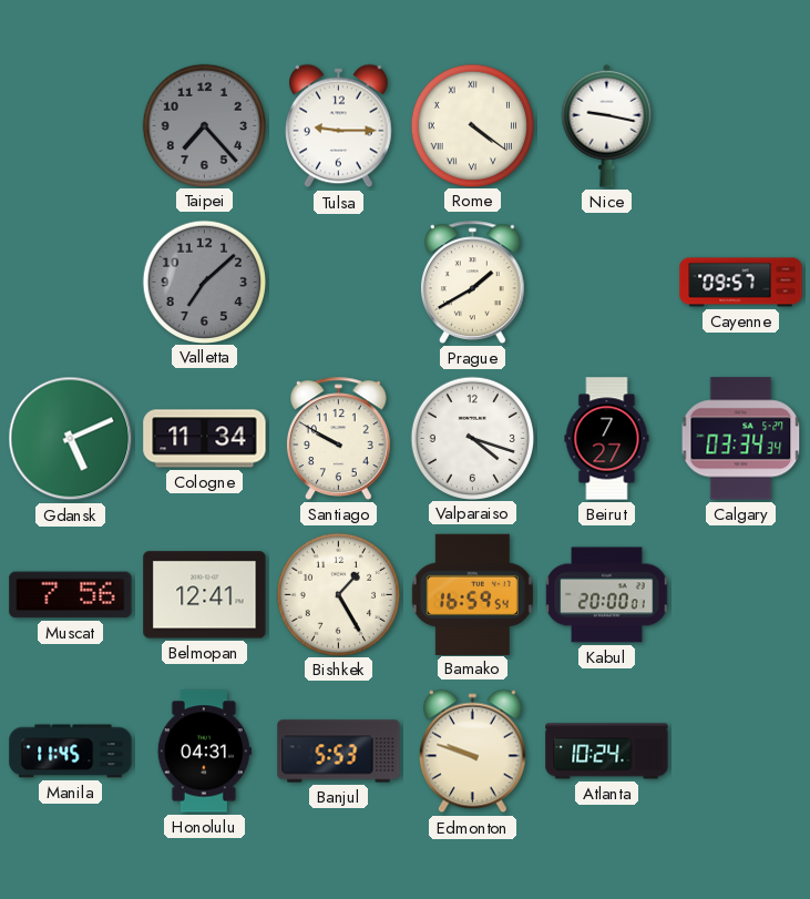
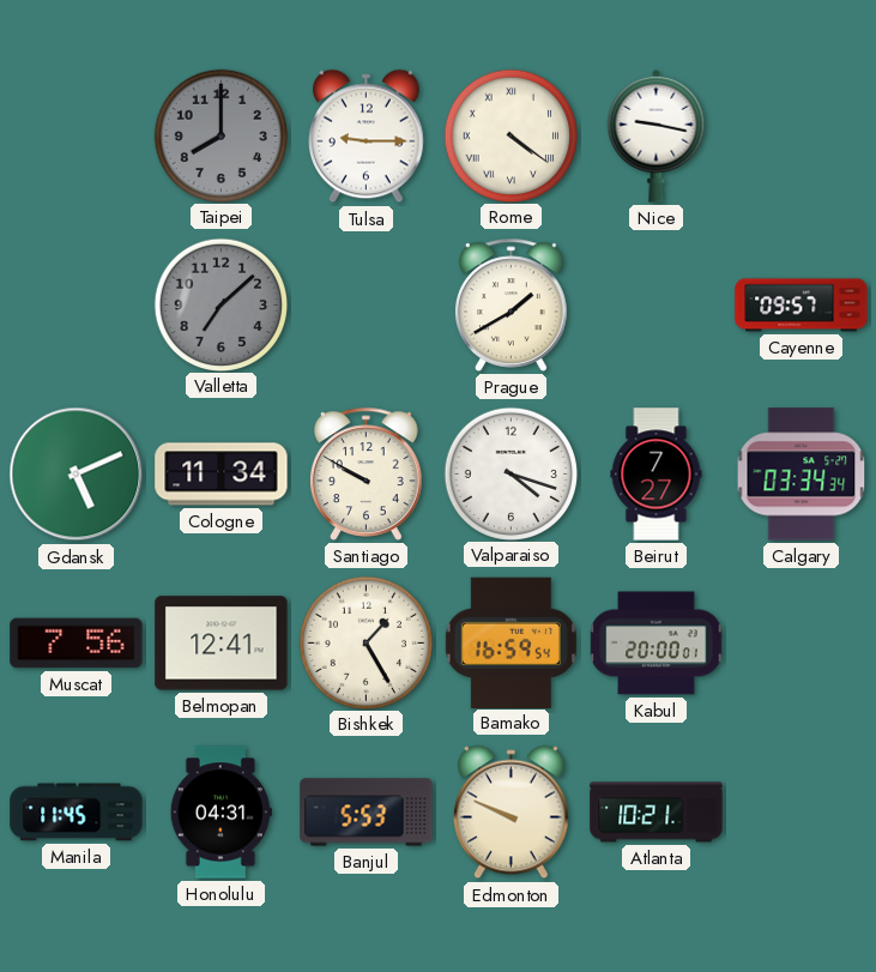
Taipei: 7:23 -> 8:00
Edmonton: 9:48 -> 9:49
Atlanta: 10:24 -> 10:21
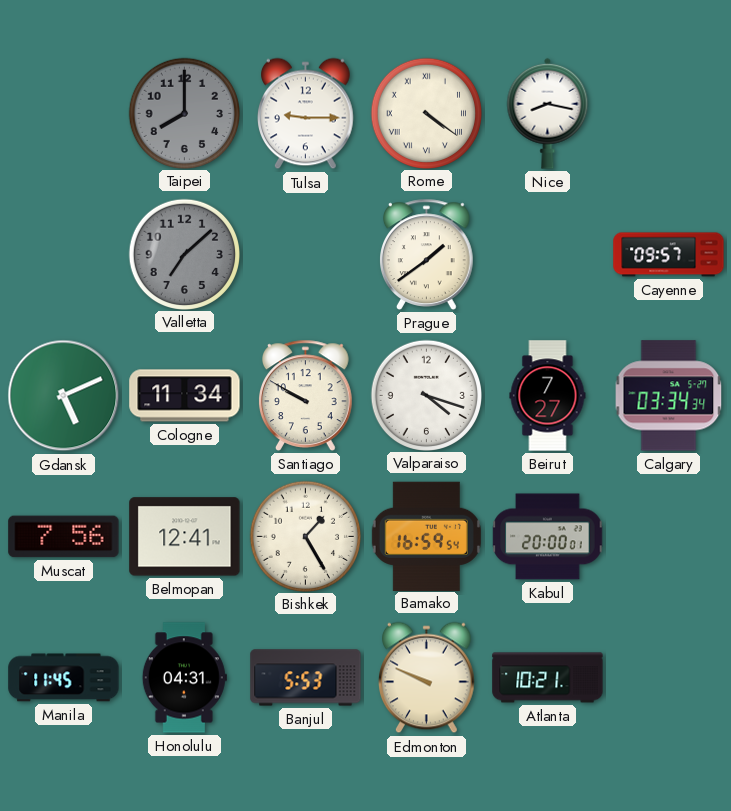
Nice: 9:17 -> 8:17
Prague: 1:40 -> 1:39
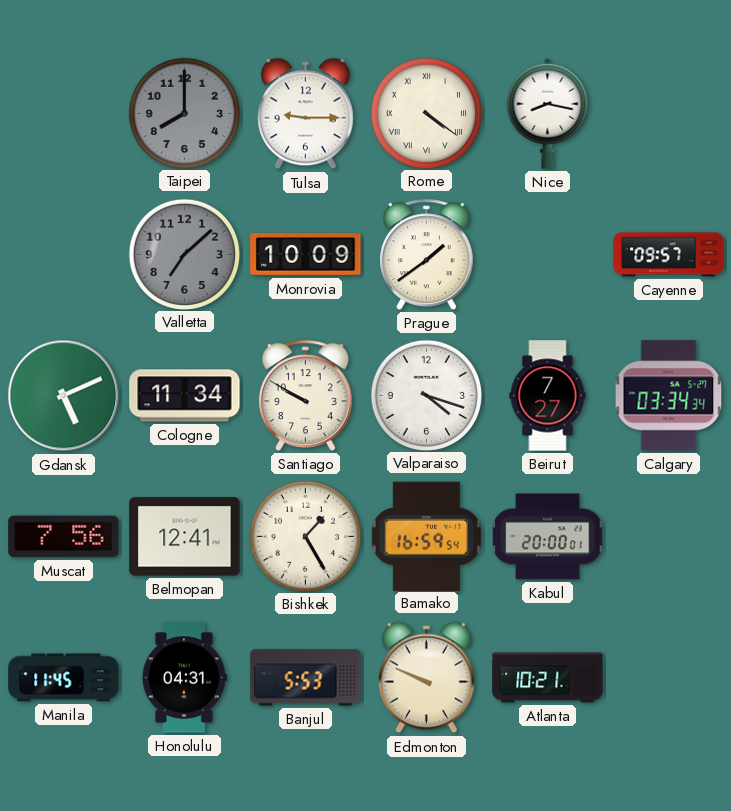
Monrovia: none -> 10:09
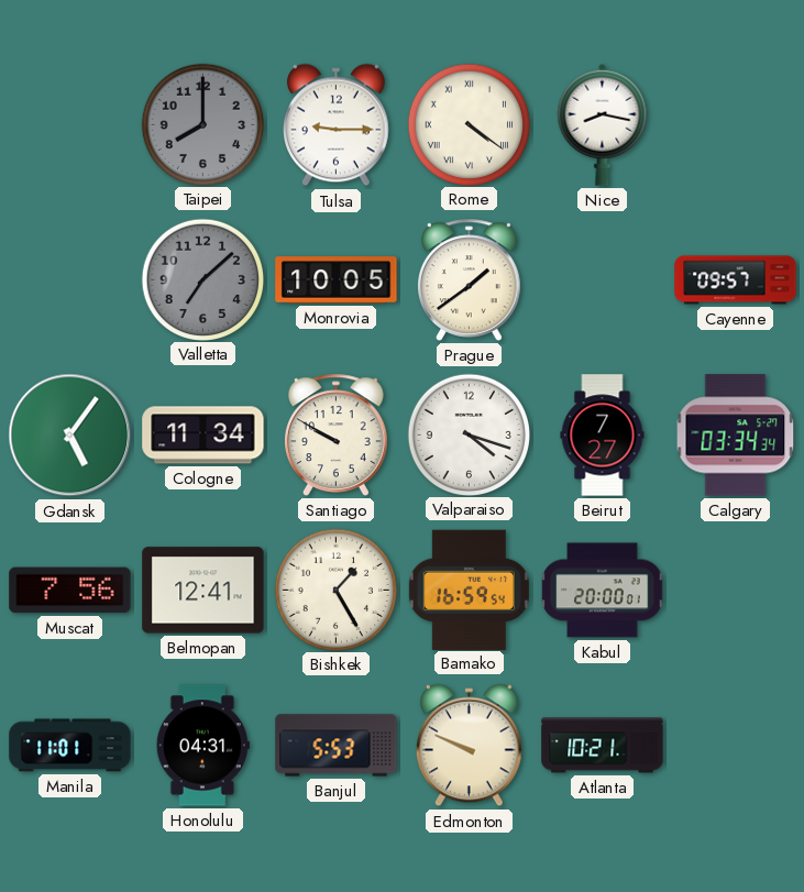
Monrovia: 10:09 -> 10:05
Gdansk: 5:11 -> 5:06
Manila: 11:45 -> 11:01
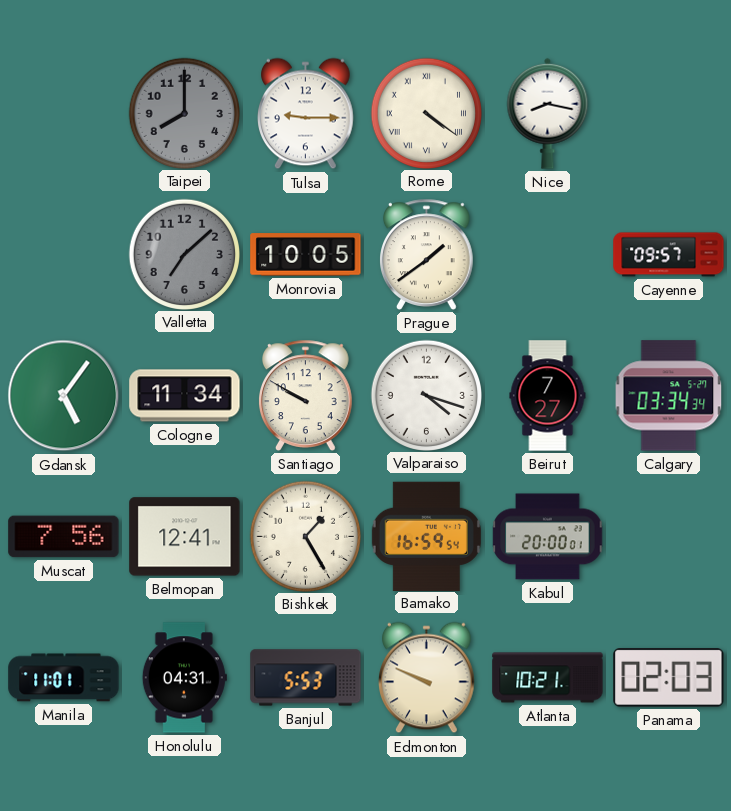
Panama: none -> 02:03
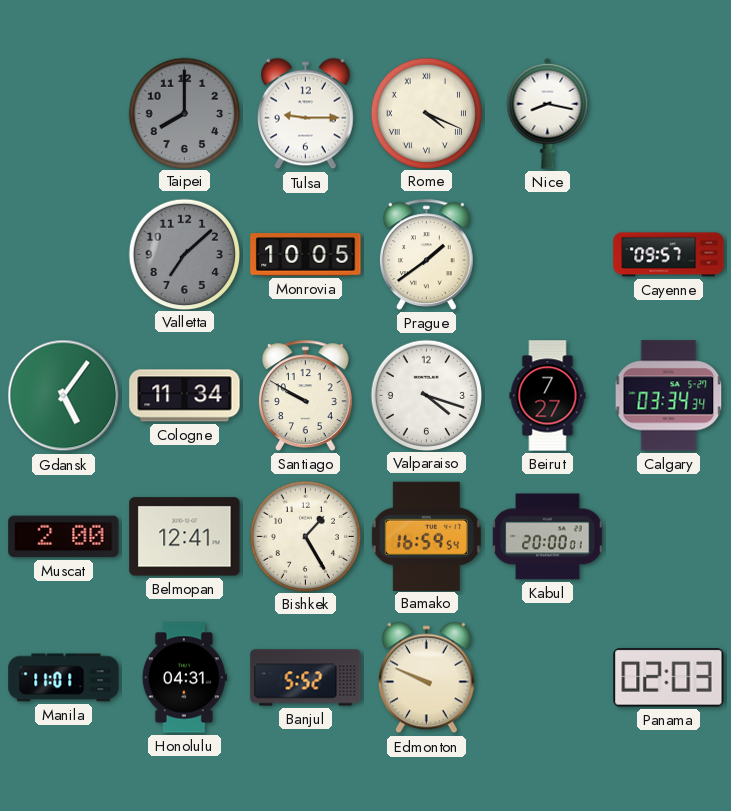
Rome: 4:21 -> 4:19
Muscat: 7:56 -> 2:00
Banjul: 5:53 -> 5:52
Atlanta: 10:21 -> none
